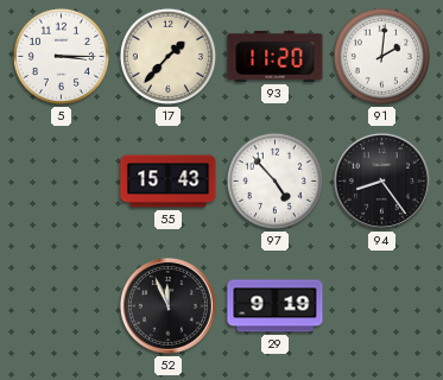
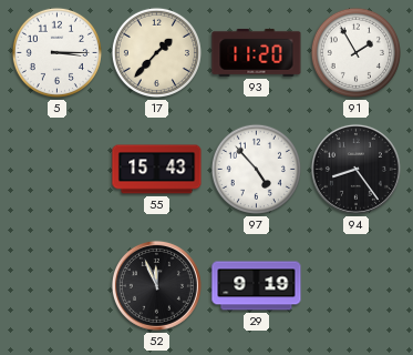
91: 2:01 -> 1:55
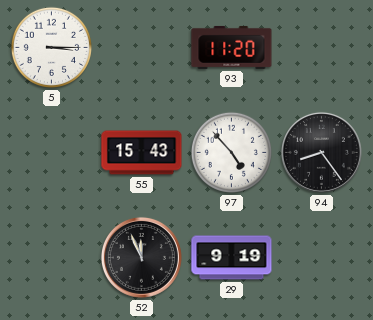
17: 1:37 -> none
91: 1:55 -> none
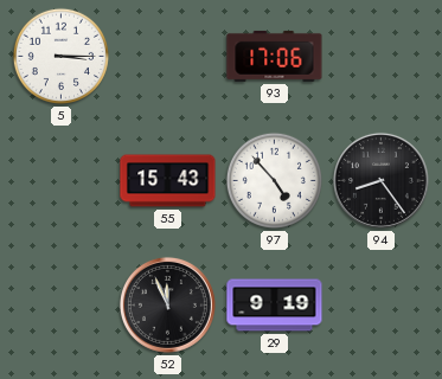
93: 11:20 -> 17:06
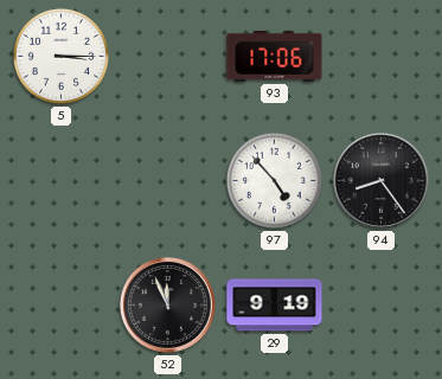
55: 15:43 -> none
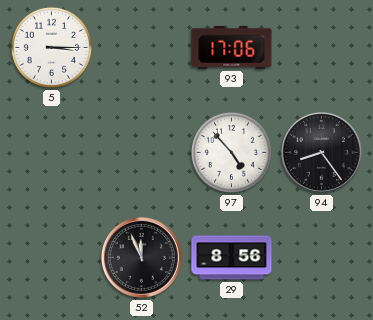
29: 9:19 -> 8:56
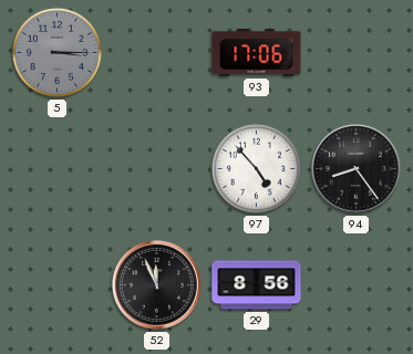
5 dial: white -> grey
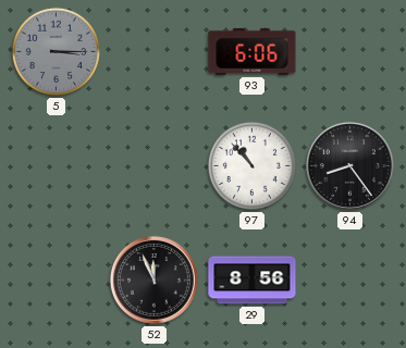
93: 17:06 -> 6:06
97: 4:53 -> 10:53
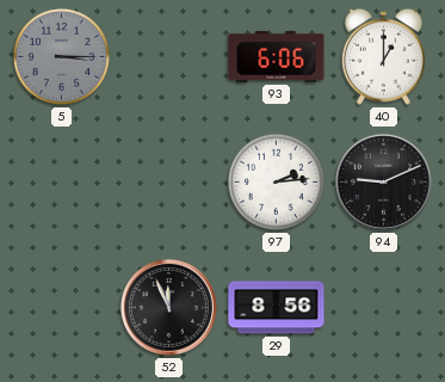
40: none -> 1:00
97: 10:53 -> 2:14
94: 8:24 -> 9:11
